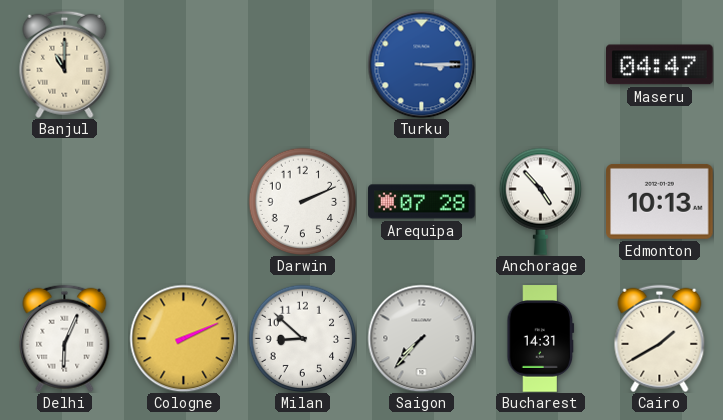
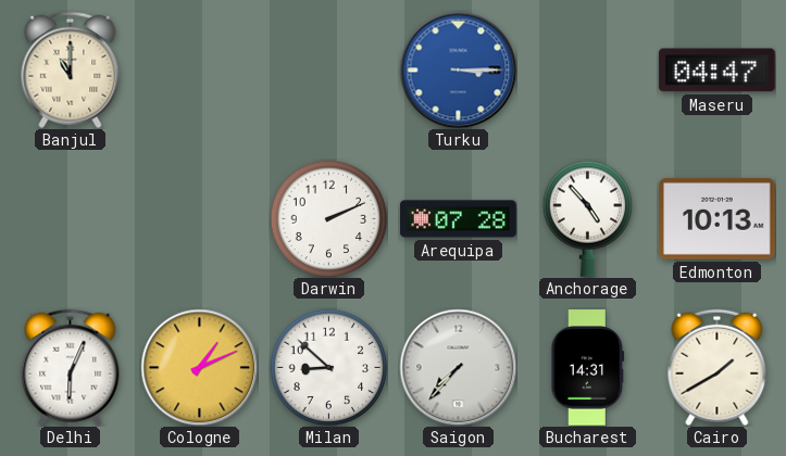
Cologne: 2:11 -> 1:11
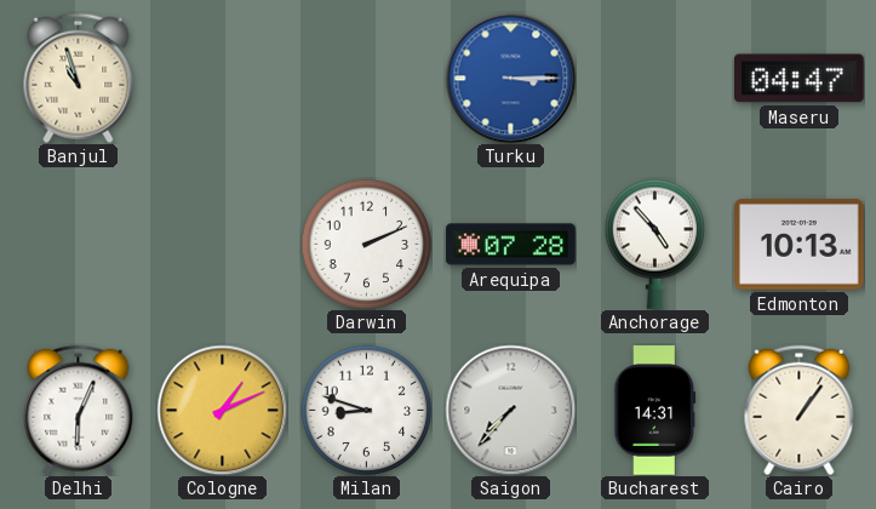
Banjul: 11:00 -> 10:57
Milan: 8:52 -> 8:48
Cairo: 1:40 -> 1:06
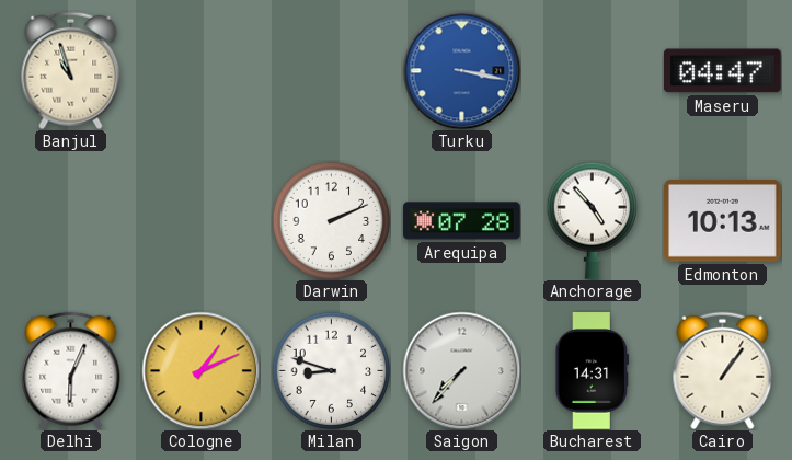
Turku: 3:15 -> 3:17
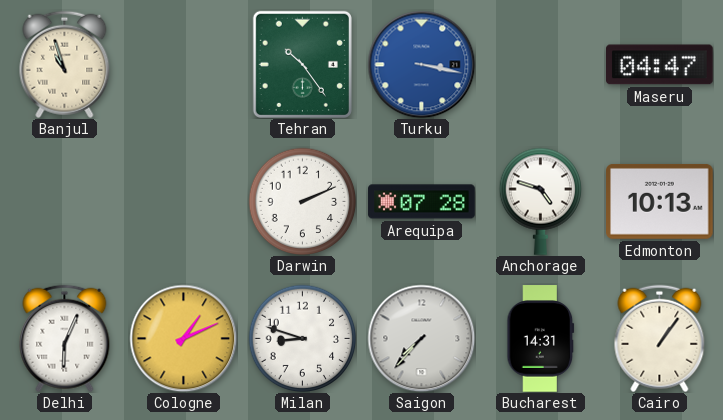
Tehran: none -> 10:24
Anchorage: 4:53 -> 4:48
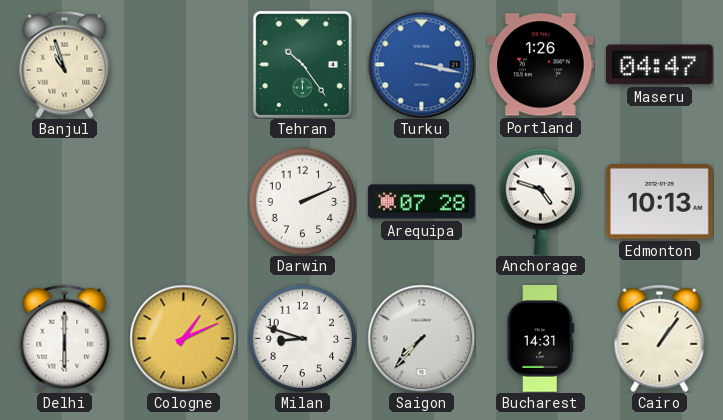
Portland: none -> 1:26
Delhi: 6:04 -> 6:00
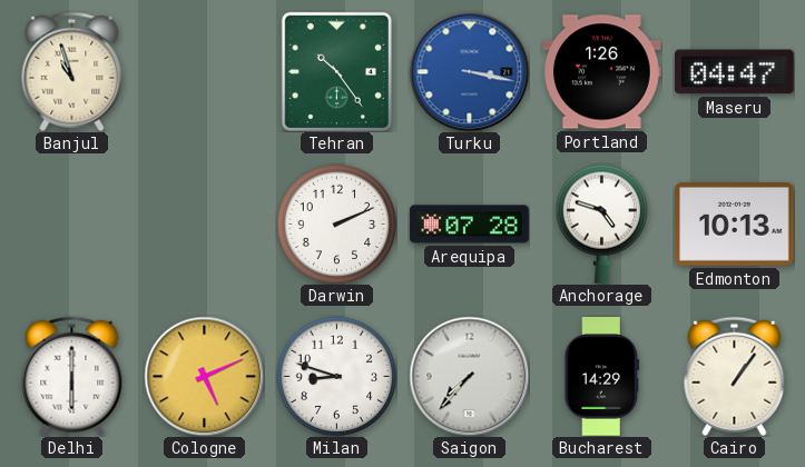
Cologne: 1:11 -> 5:11
Bucharest: 14:31 -> 14:29
